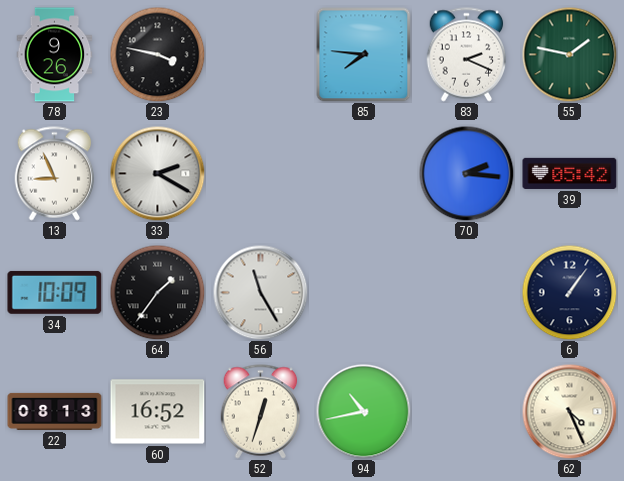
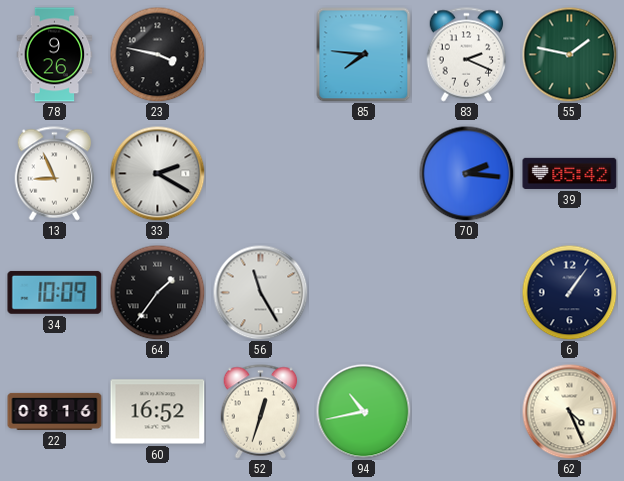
22: 08:13 -> 08:16
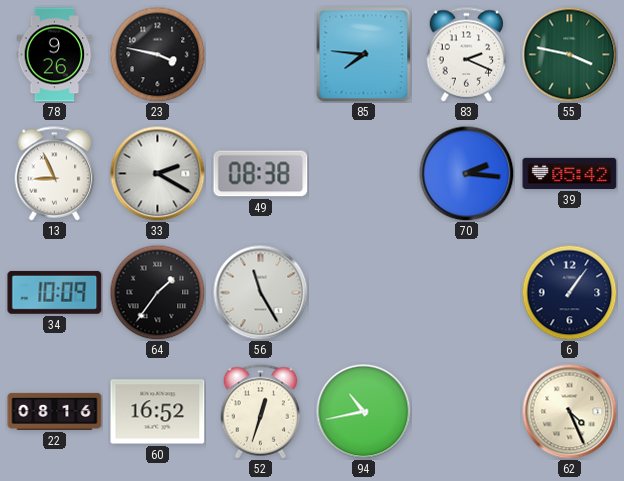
55: 1:47 -> 3:47
49: none -> 08:38
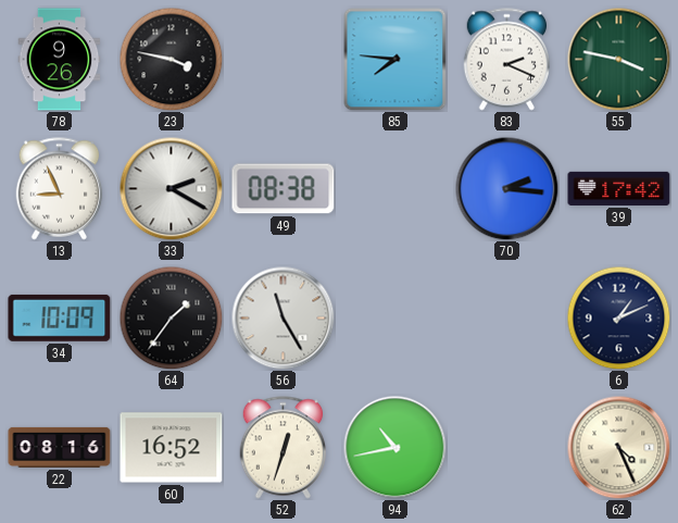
39: 05:42 -> 17:42
6: 1:06 -> 1:11
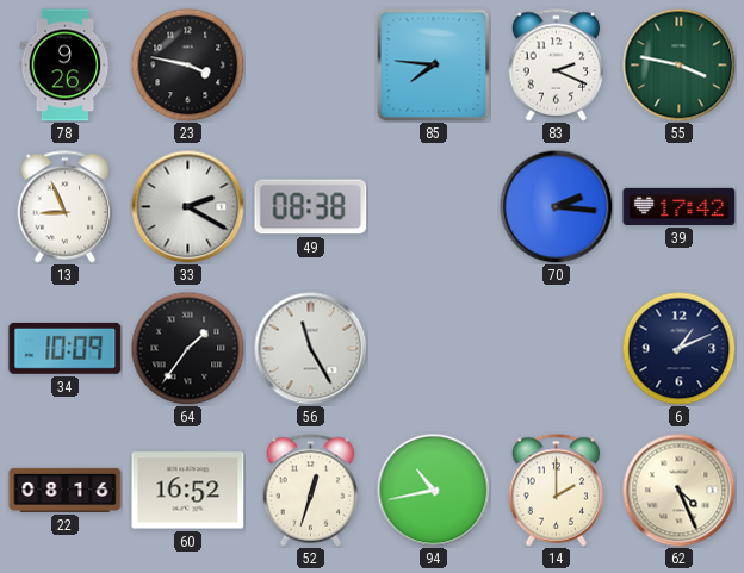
14: none -> 2:00
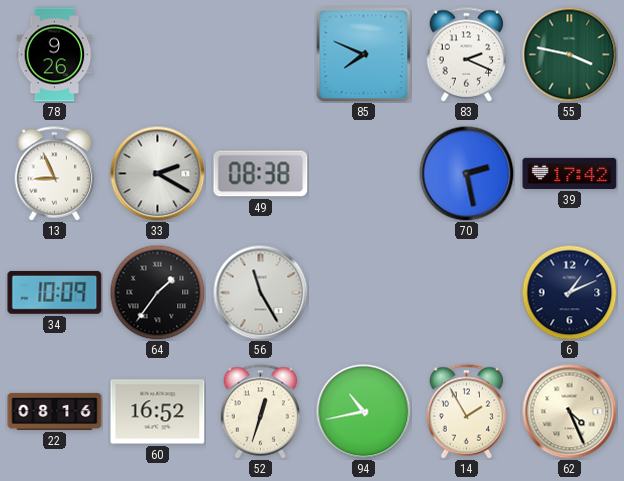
23: 3:47 -> none
85: 7:46 -> 7:49
70: 2:16 -> 2:28
14: 2:00 -> 1:55
